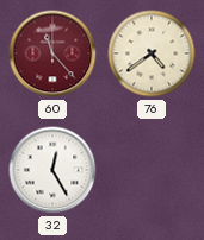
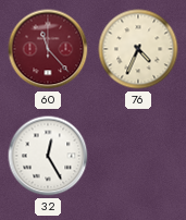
76: 4:39 -> 4:34
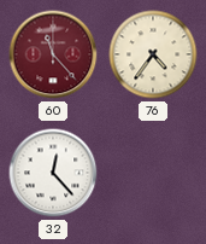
76: 4:34 -> 4:36
32: 12:25 -> 12:23
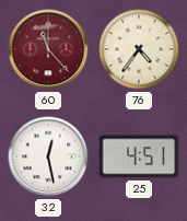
32: 12:23 -> 12:28
25: none -> 4:51
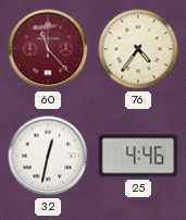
32: 12:28 -> 12:32
25: 4:51 -> 4:46
